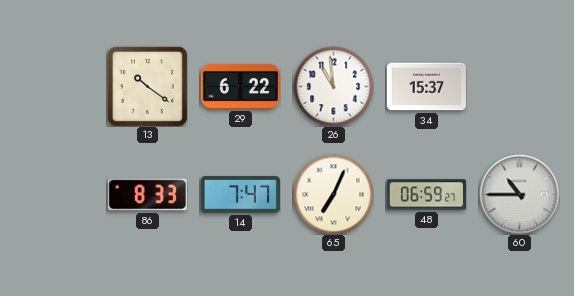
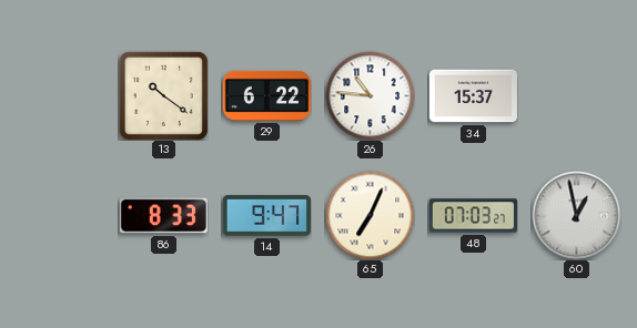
26: 10:59 -> 10:46
14: 7:47 -> 9:47
48: 06:59 -> 07:03
60: 10:45 -> 12:58
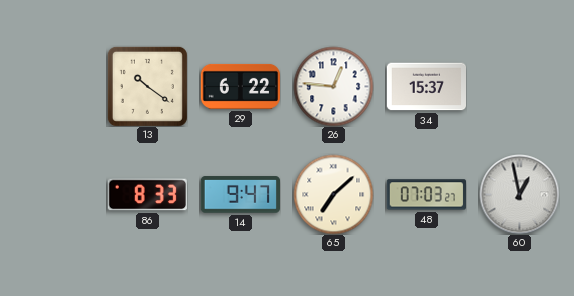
26: 10:46 -> 12:46
65: 7:04 -> 7:08
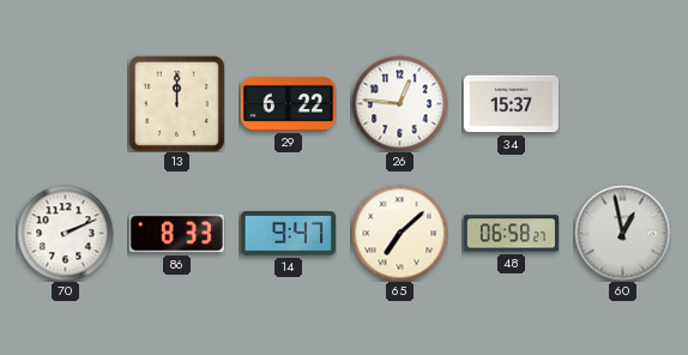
13: 10:21 -> 12:00
70: none -> 2:11
48: 07:03 -> 06:58
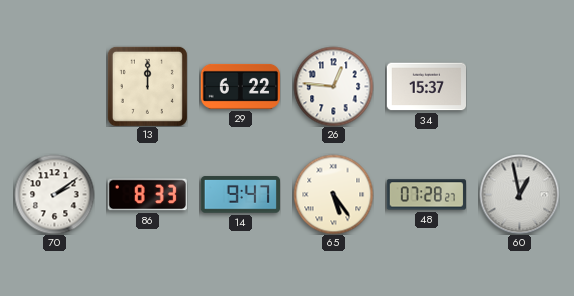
70: 2:11 -> 2:09
65: 7:08 -> 5:24
48: 06:58 -> 07:28
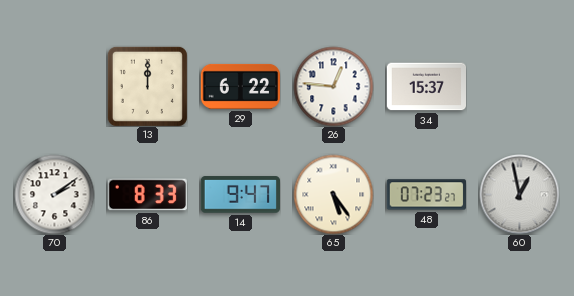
48: 07:28 -> 07:23
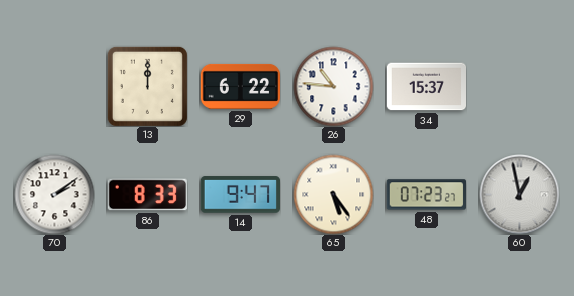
26: 12:46 -> 10:46
